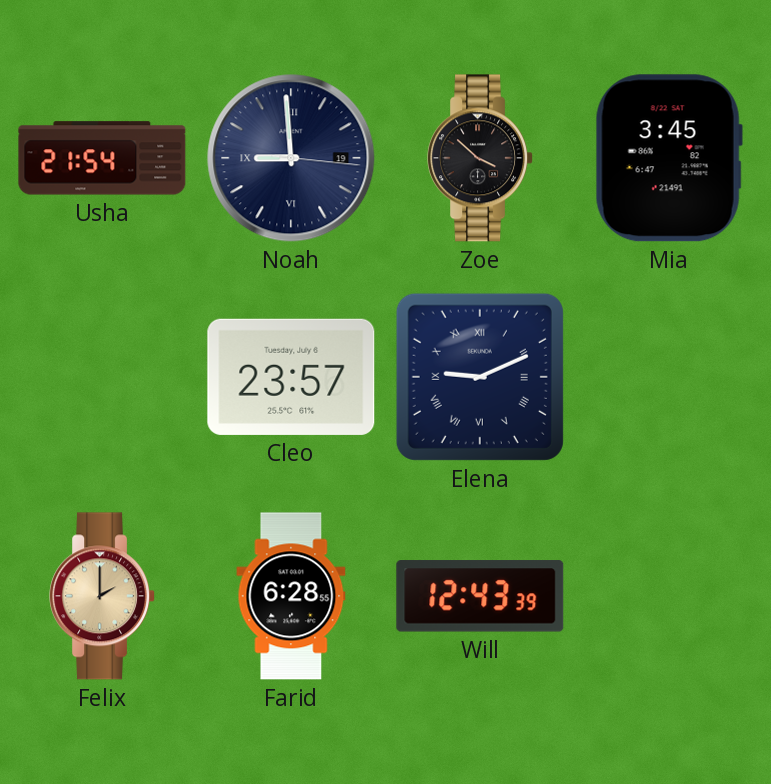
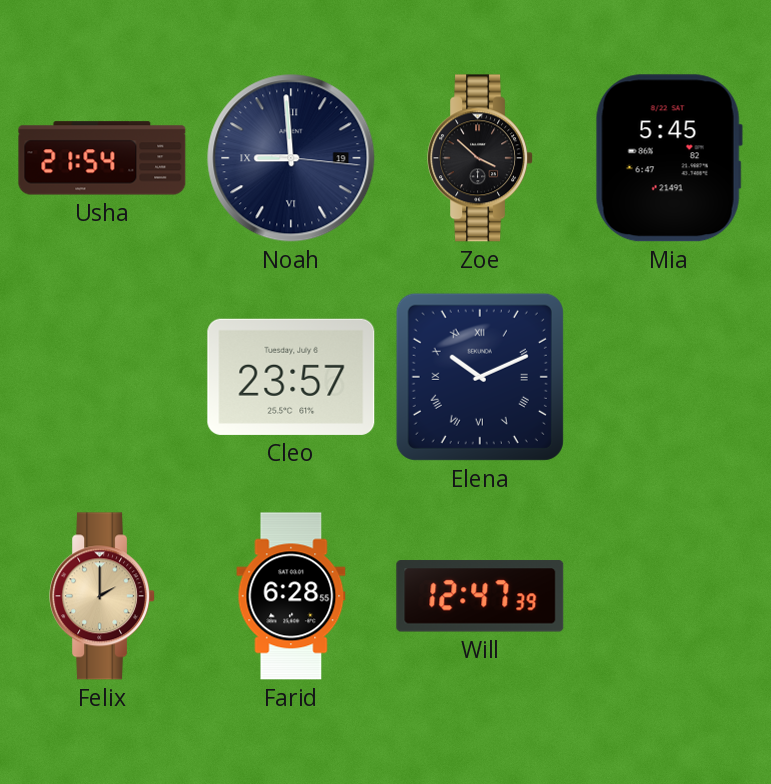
Mia: 3:45 -> 5:45
Elena: 9:11 -> 10:11
Will: 12:43 -> 12:47
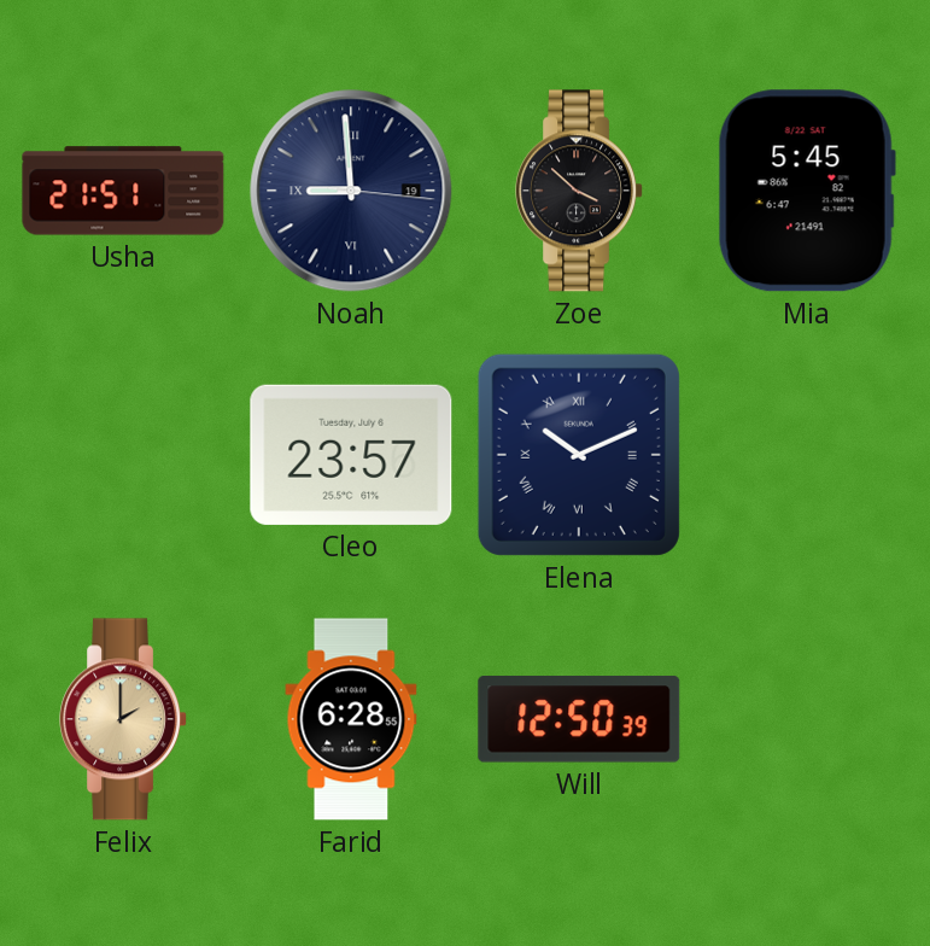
Usha: 21:54 -> 21:51
Will: 12:47 -> 12:50
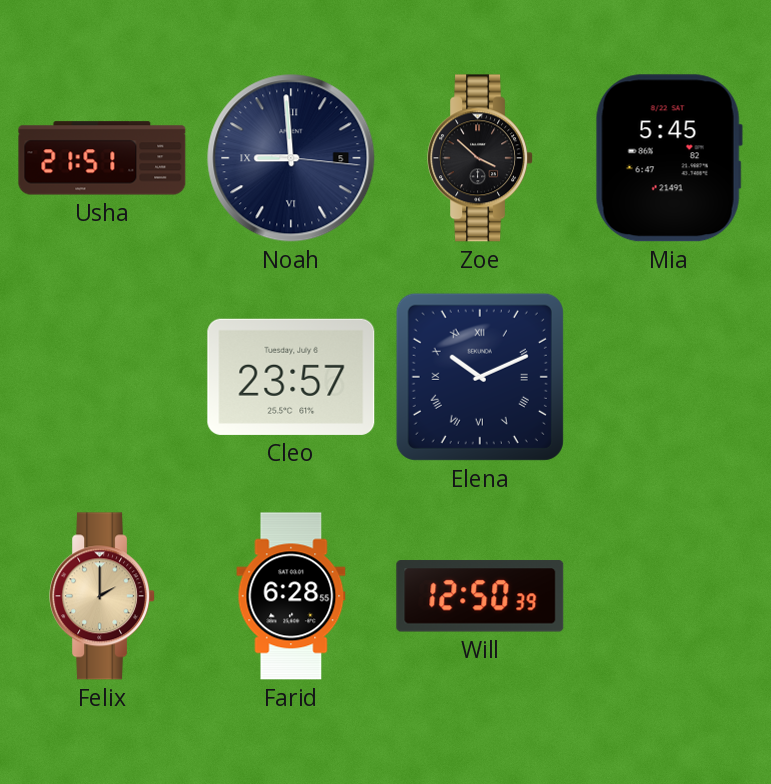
Noah date: 19 -> 5
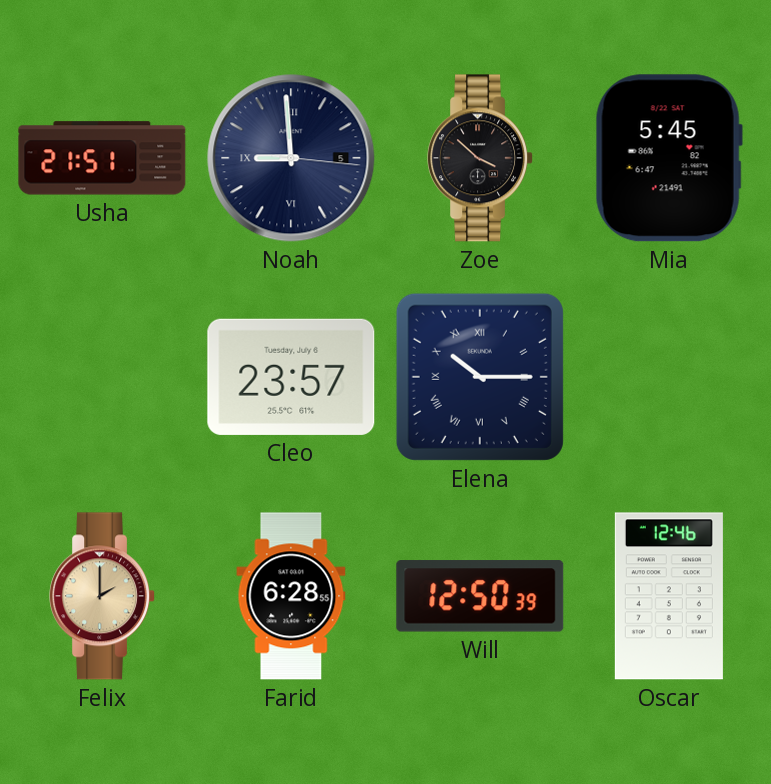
Elena: 10:11 -> 10:15
Oscar: none -> 12:46
